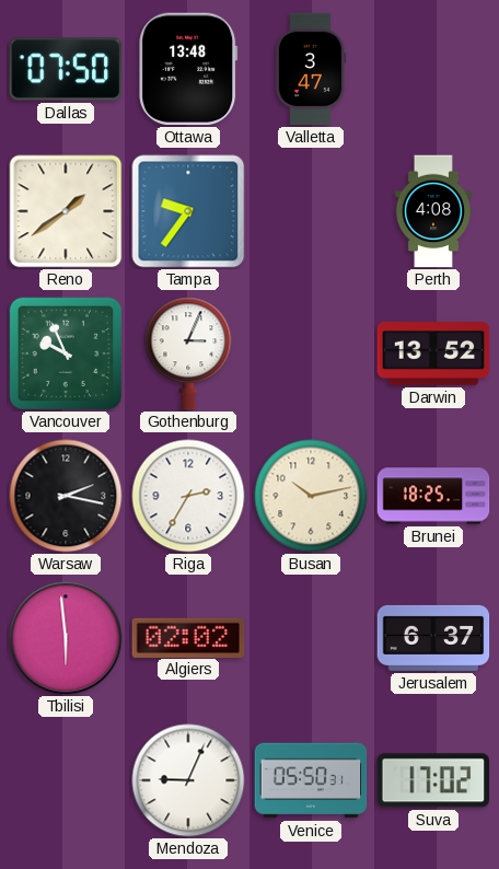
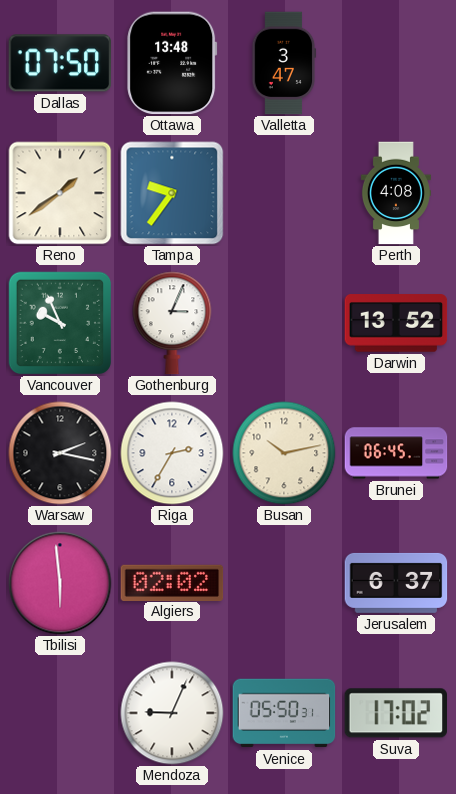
Brunei: 18:25 -> 06:45
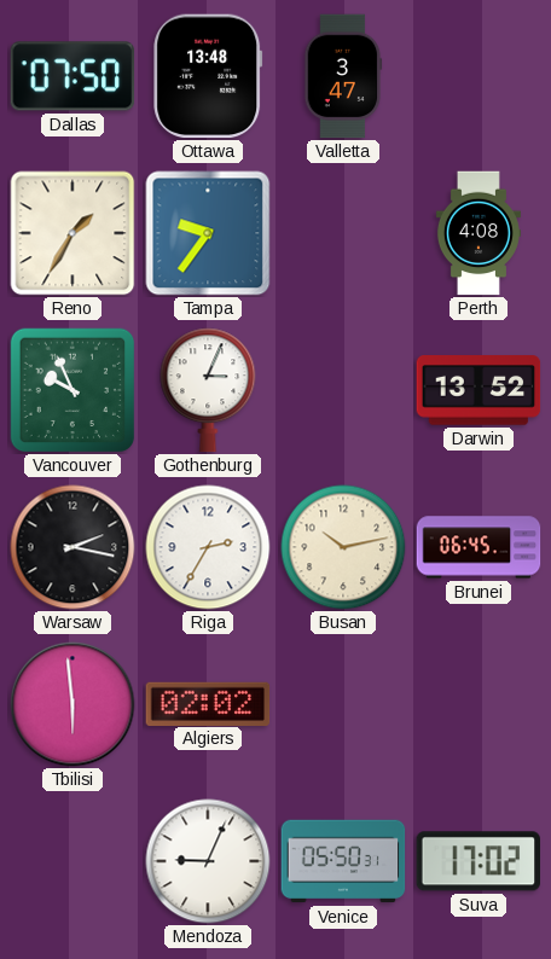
Reno: 1:39 -> 1:35
Jerusalem: 6:37 -> none
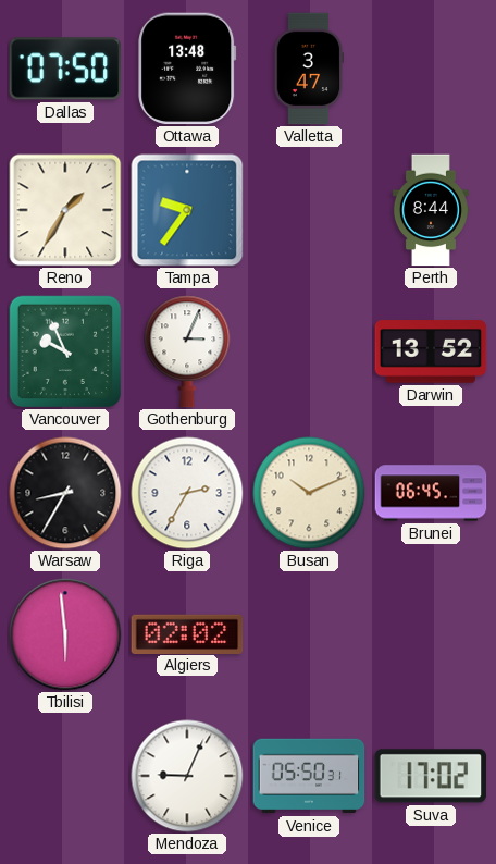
Perth: 4:08 -> 8:44
Warsaw: 2:17 -> 8:35
Busan: 10:13 -> 10:11
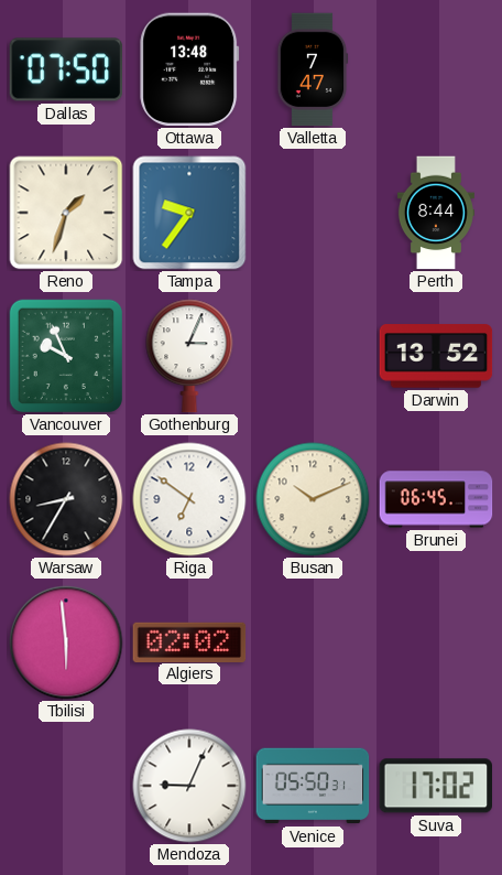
Valletta: 3:47 -> 7:47
Reno: 1:35 -> 1:33
Riga: 2:35 -> 6:51
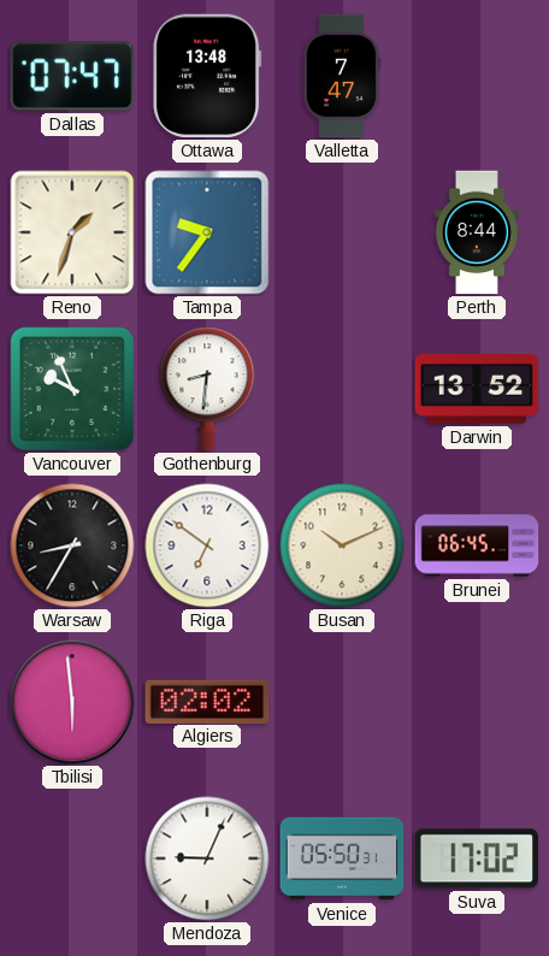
Dallas: 07:50 -> 07:47
Gothenburg: 3:04 -> 8:31
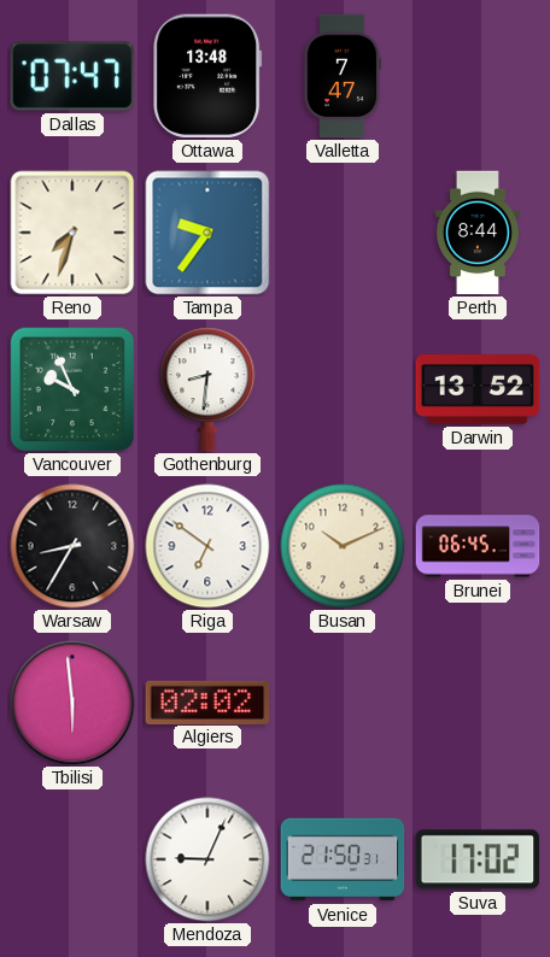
Reno: 1:33 -> 7:33
Venice: 05:50 -> 21:50
